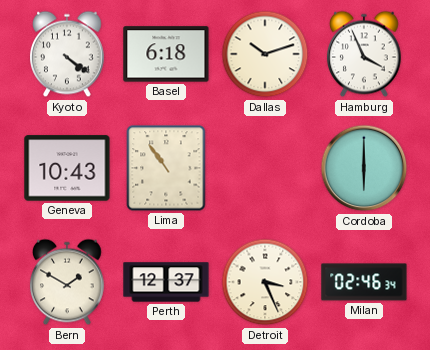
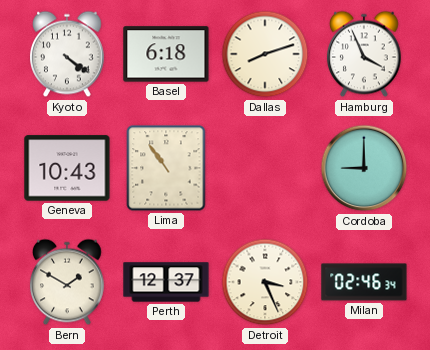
Dallas: 10:12 -> 8:12
Cordoba: 6:00 -> 9:00
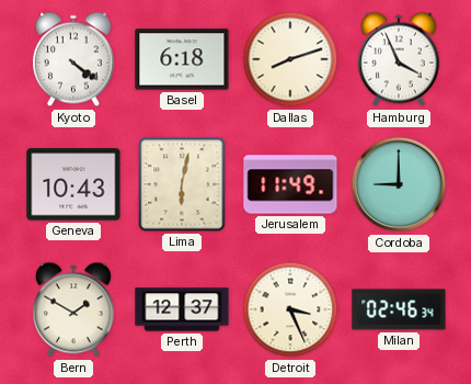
Lima: 10:54 -> 6:02
Jerusalem: none -> 11:49
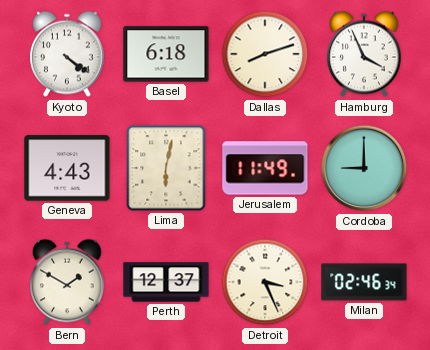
Geneva: 10:43 -> 4:43
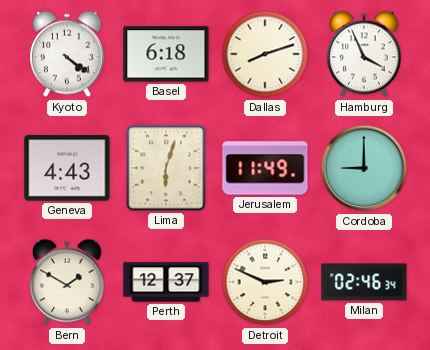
Lima: 6:02 -> 6:03
Detroit: 3:26 -> 2:49
